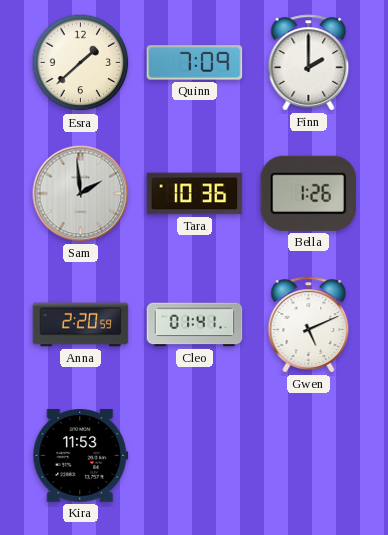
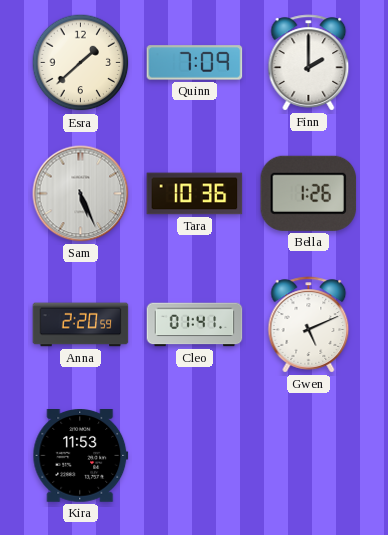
Sam: 1:59 -> 5:26
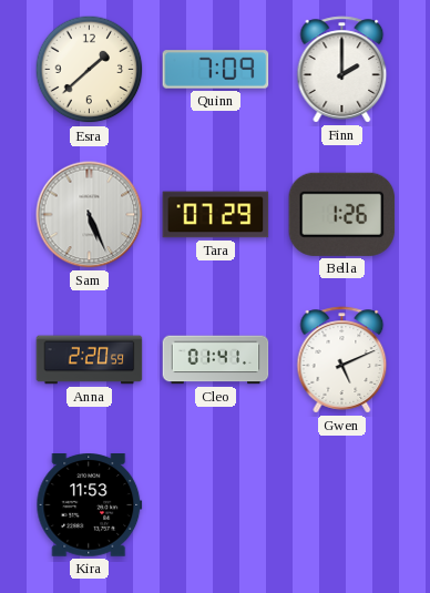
Tara: 10:36 -> 07:29
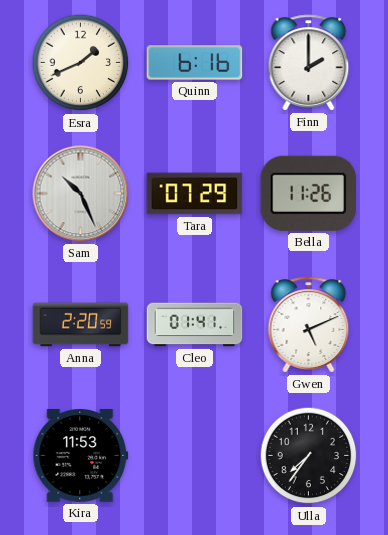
Esra: 1:38 -> 1:41
Quinn: 7:09 -> 6:16
Sam: 5:26 -> 10:26
Bella: 1:26 -> 11:26
Ulla: none -> 7:36
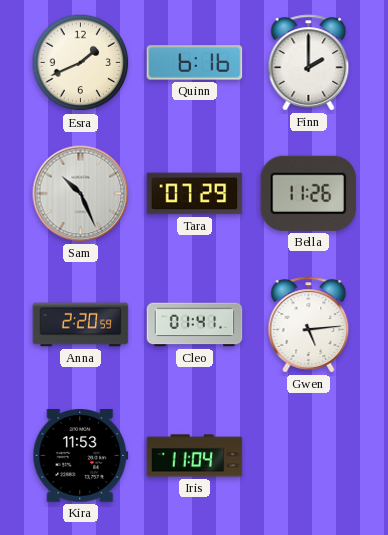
Gwen: 5:11 -> 5:14
Iris: none -> 11:04
Ulla: 7:36 -> none
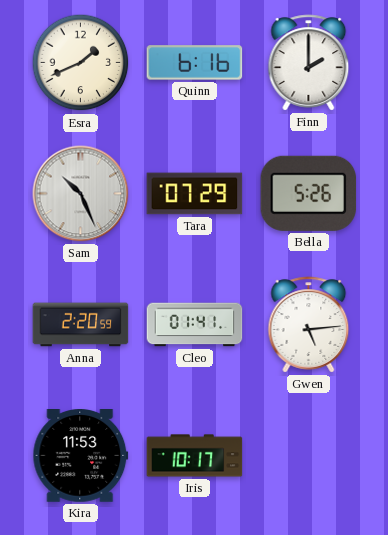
Bella: 11:26 -> 5:26
Iris: 11:04 -> 10:17
